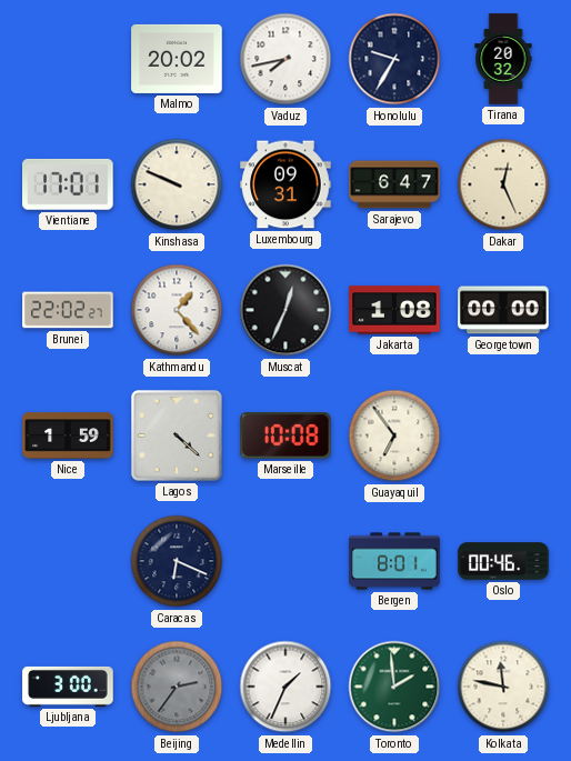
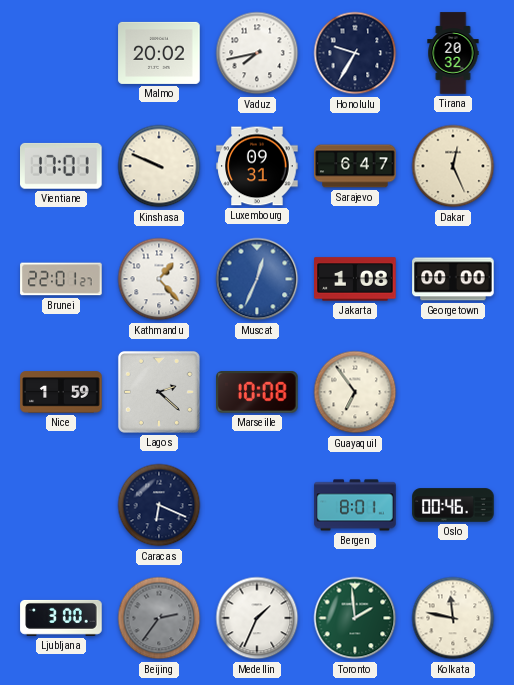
Brunei: 22:02 -> 22:01
Muscat dial: black -> blue
Lagos: 4:22 -> 2:22
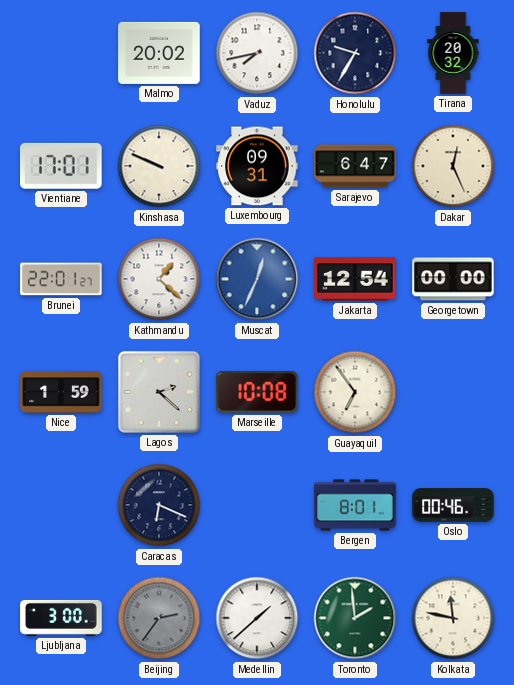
Kathmandu: 1:23 -> 1:22
Jakarta: 1:08 -> 12:54
Medellin: 1:34 -> 1:38
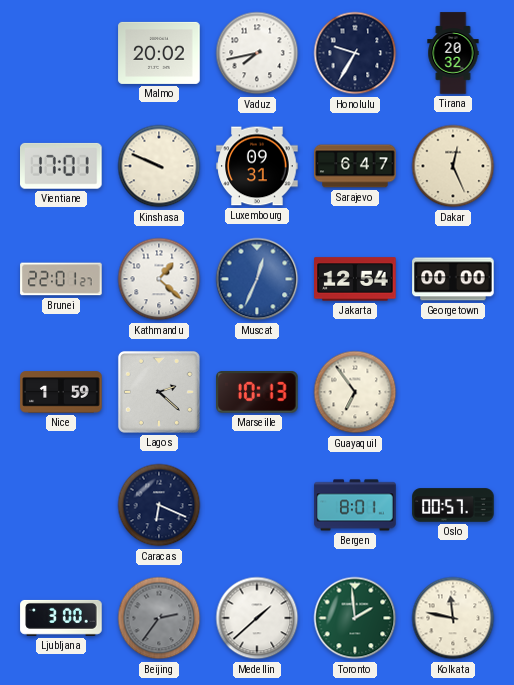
Marseille: 10:08 -> 10:13
Oslo: 00:46 -> 00:57
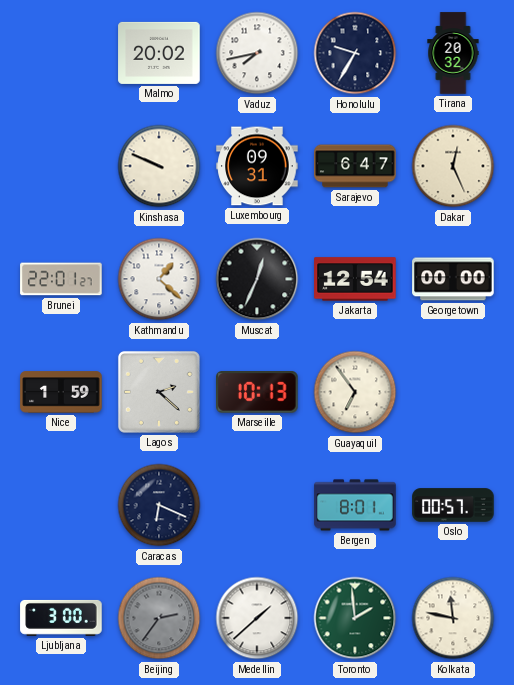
Vientiane: 17:01 -> none
Muscat dial: blue -> black
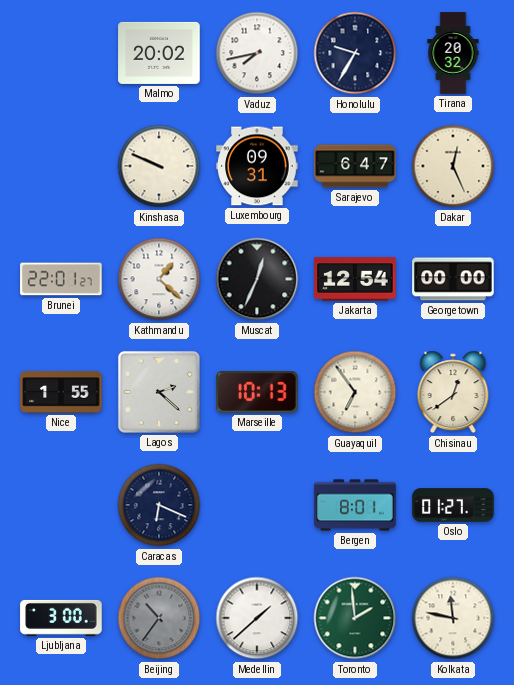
Nice: 1:59 -> 1:55
Chisinau: none -> 12:39
Oslo: 00:57 -> 01:27
Beijing: 2:36 -> 10:36
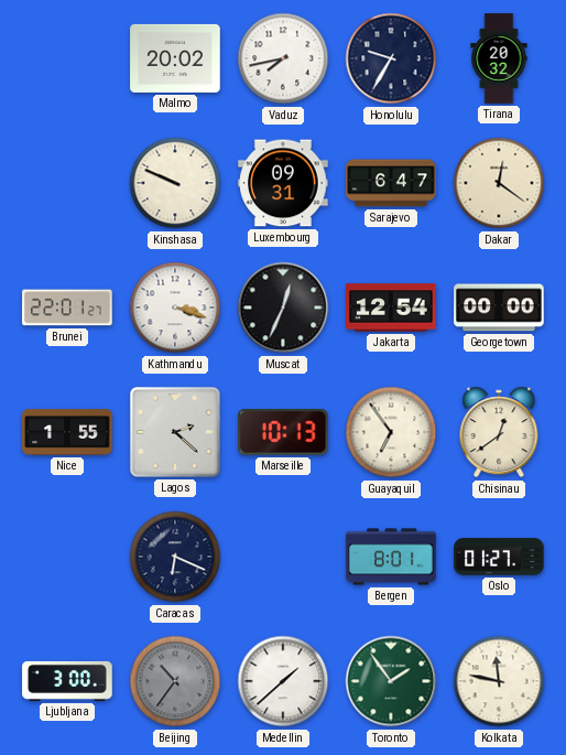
Dakar: 12:26 -> 12:21
Kathmandu: 1:22 -> 3:18
Toronto: 1:59 -> 1:54
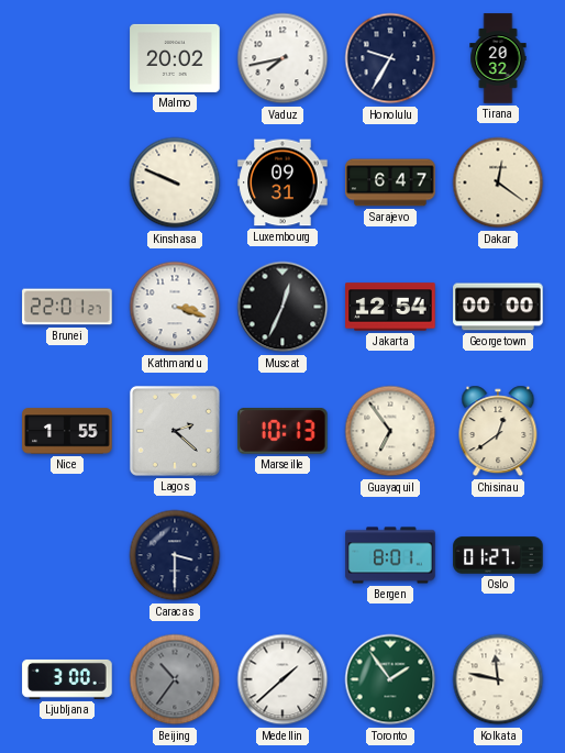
Caracas: 6:19 -> 3:30
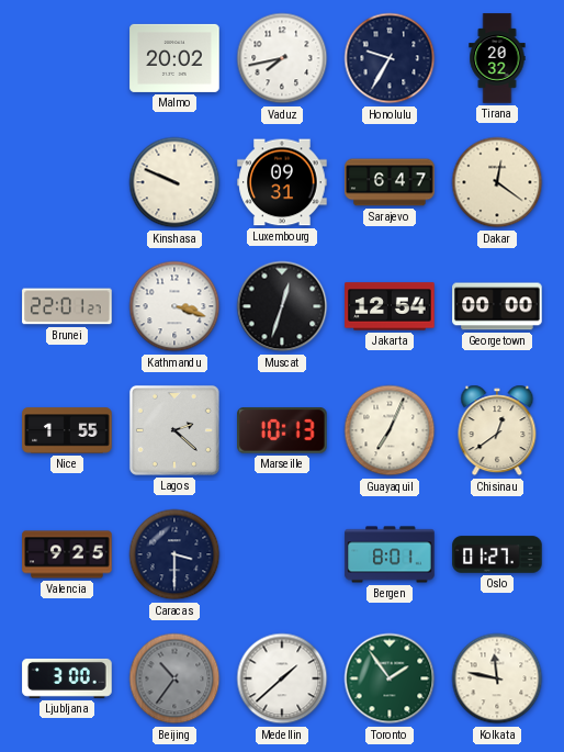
Muscat: 12:34 -> 12:33
Guayaquil: 6:54 -> 7:04
Valencia: none -> 9:25
